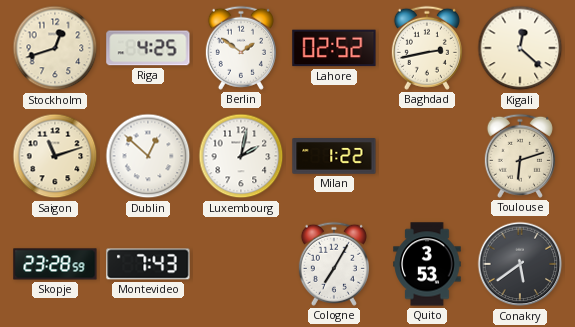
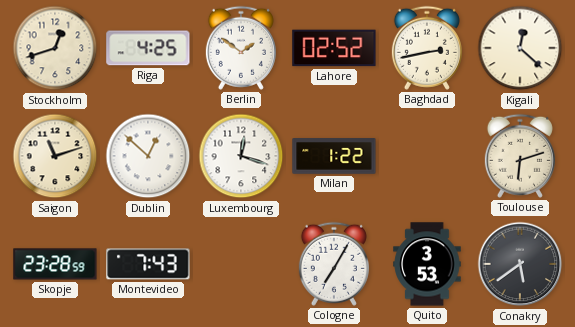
Luxembourg: 2:02 -> 12:18
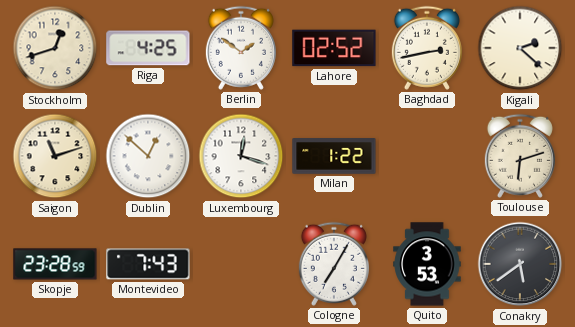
Kigali: 12:22 -> 2:22
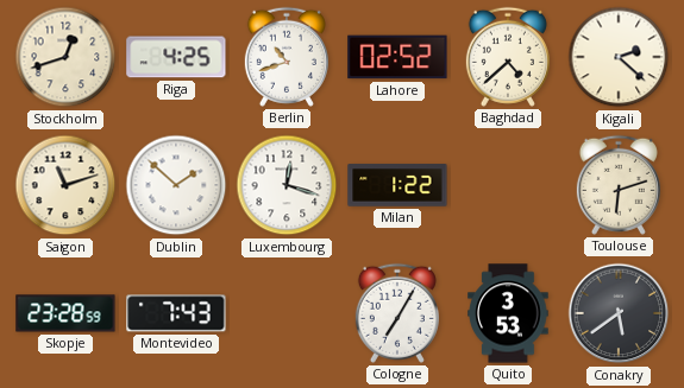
Berlin: 1:51 -> 10:42
Baghdad: 2:43 -> 4:38
Dublin: 12:52 -> 1:52
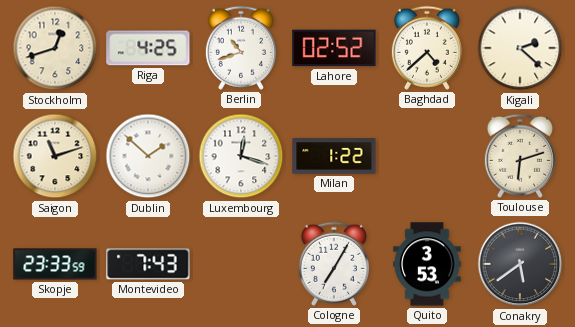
Skopje: 23:28 -> 23:33
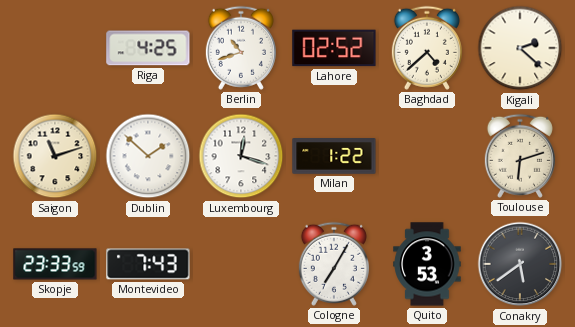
Stockholm: 12:42 -> none
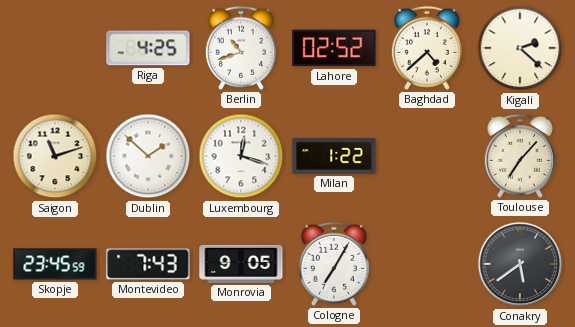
Toulouse: 6:12 -> 7:07
Skopje: 23:33 -> 23:45
Monrovia: none -> 9:05
Quito: 3:53 -> none
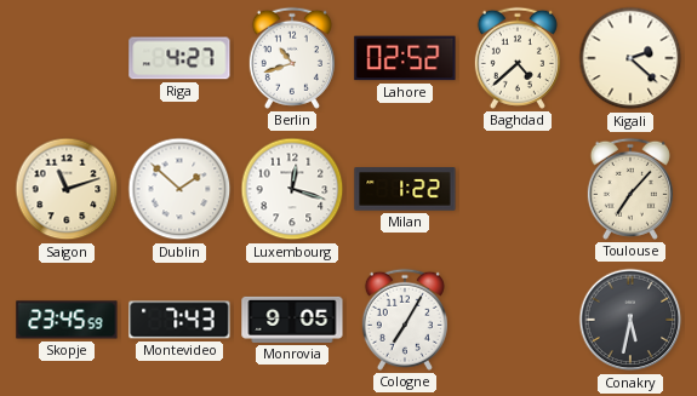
Riga: 4:25 -> 4:27
Conakry: 5:39 -> 5:32
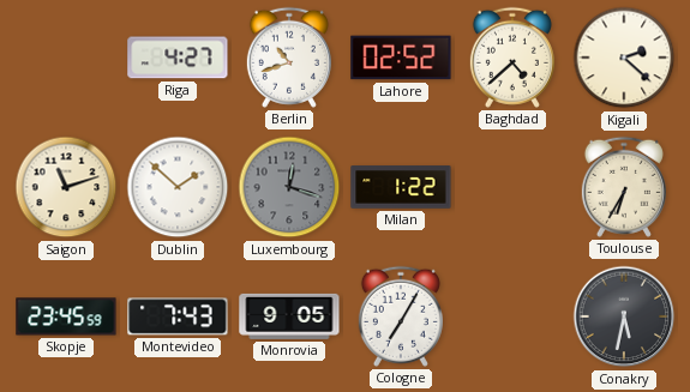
Luxembourg dial: white -> grey
Toulouse: 7:07 -> 6:35
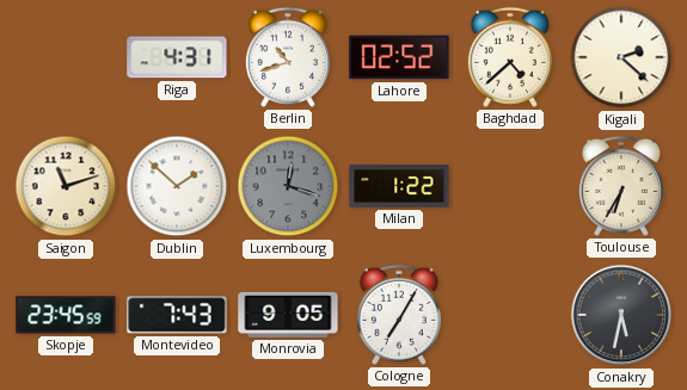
Riga: 4:27 -> 4:31
